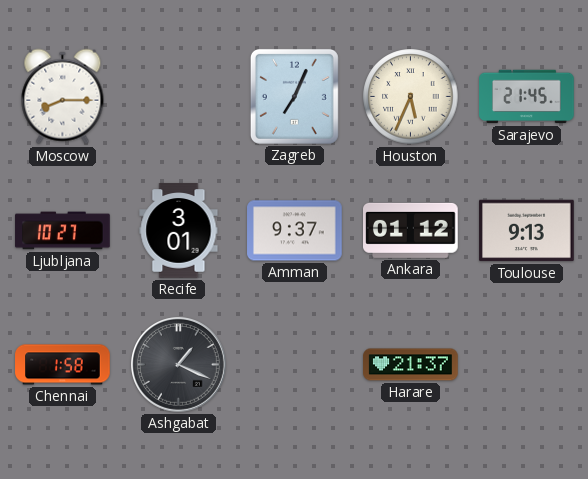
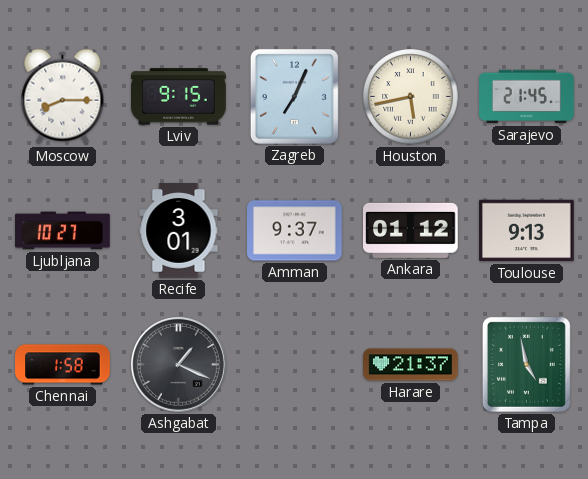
Lviv: none -> 9:15
Houston: 5:34 -> 5:43
Tampa: none -> 4:58
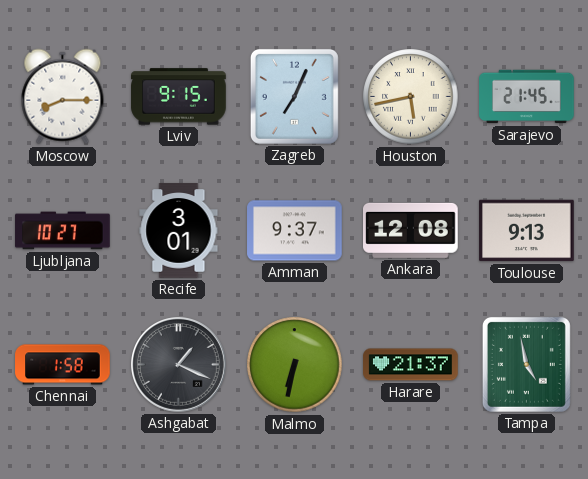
Ankara: 01:12 -> 12:08
Malmo: none -> 6:32
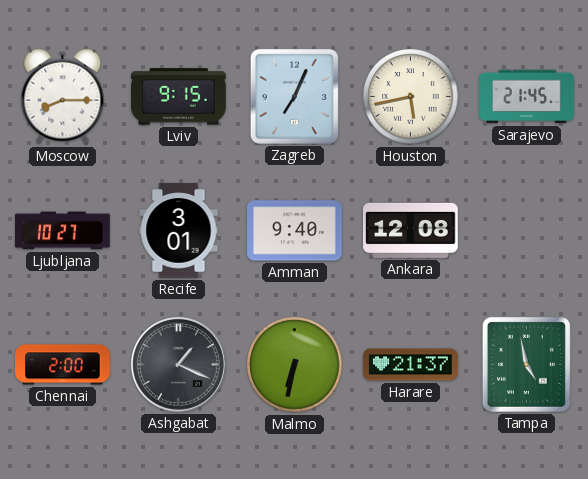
Amman: 9:37 -> 9:40
Toulouse: 9:13 -> none
Chennai: 1:58 -> 2:00
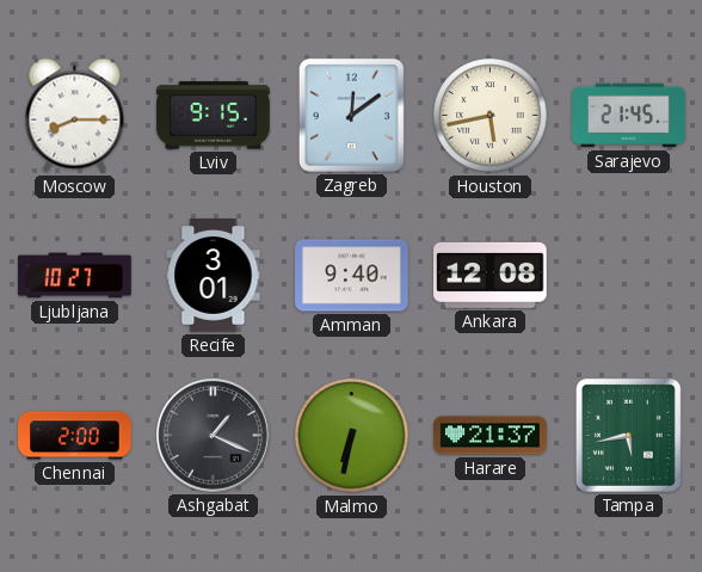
Zagreb: 7:04 -> 12:09
Tampa: 4:58 -> 5:43
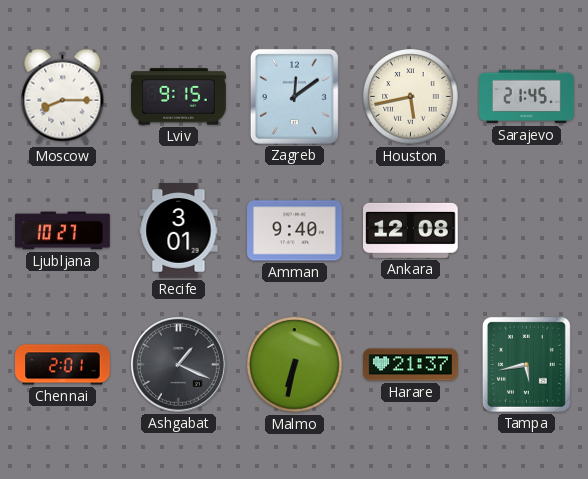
Chennai: 2:00 -> 2:01
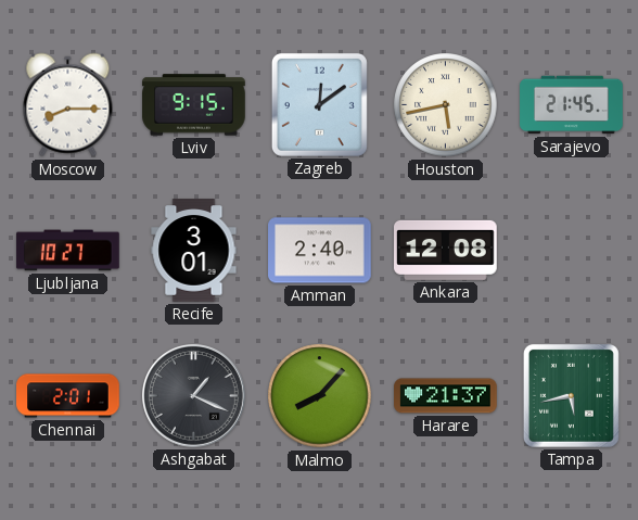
Amman: 9:40 -> 2:40
Malmo: 6:32 -> 8:07
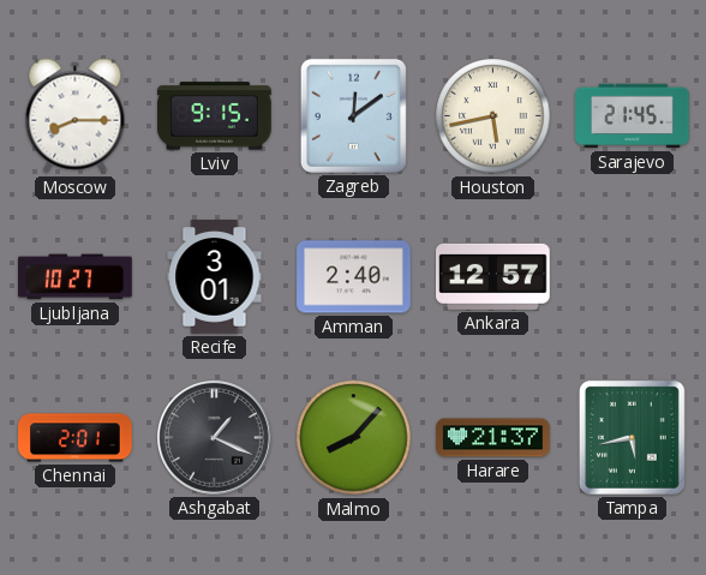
Ankara: 12:08 -> 12:57
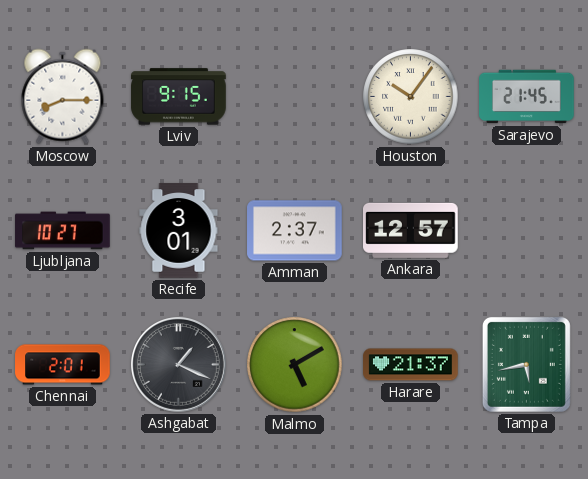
Zagreb: 12:09 -> none
Houston: 5:43 -> 10:06
Amman: 2:40 -> 2:37
Malmo: 8:07 -> 5:10
